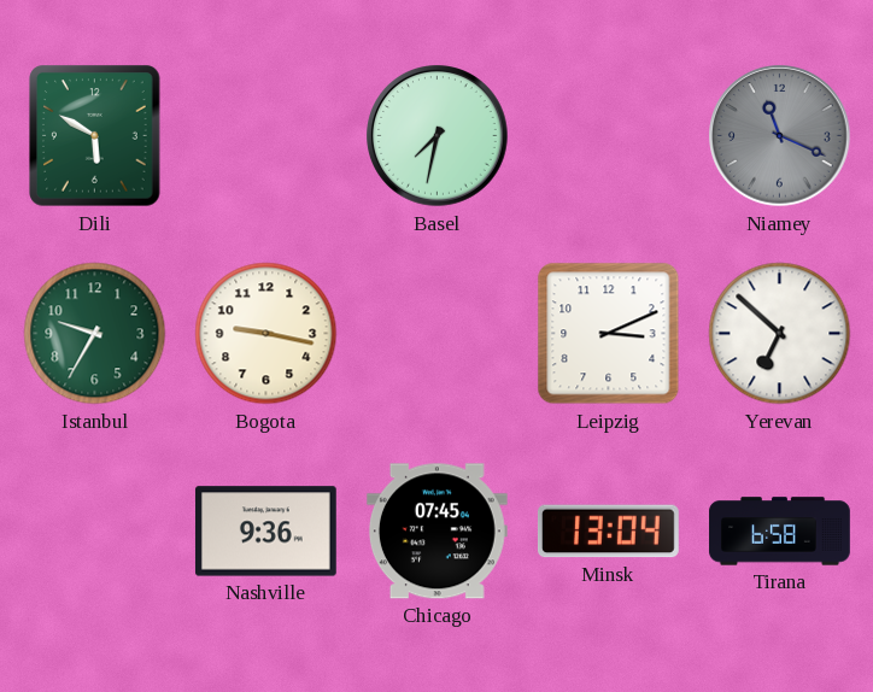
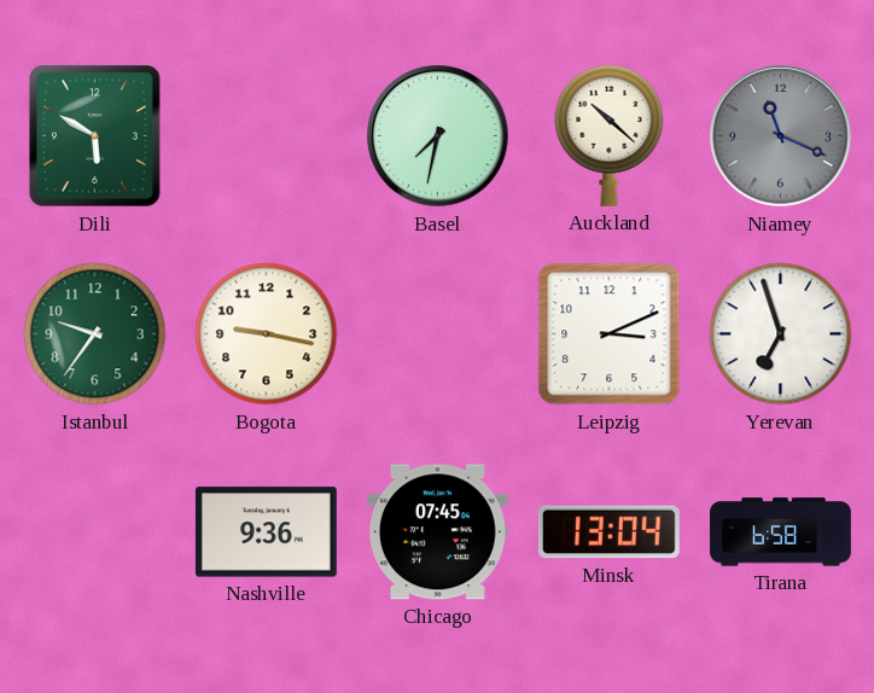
Auckland: none -> 10:22
Istanbul: 9:35 -> 9:36
Yerevan: 6:52 -> 6:57
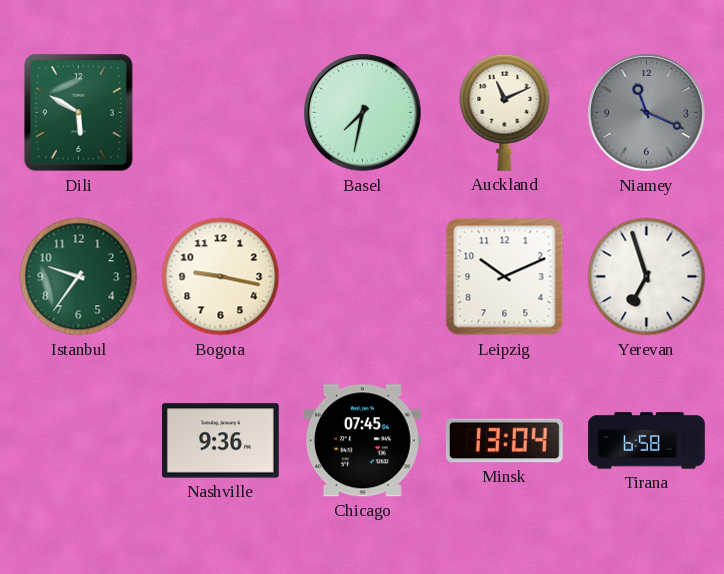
Auckland: 10:22 -> 11:11
Leipzig: 3:11 -> 10:11
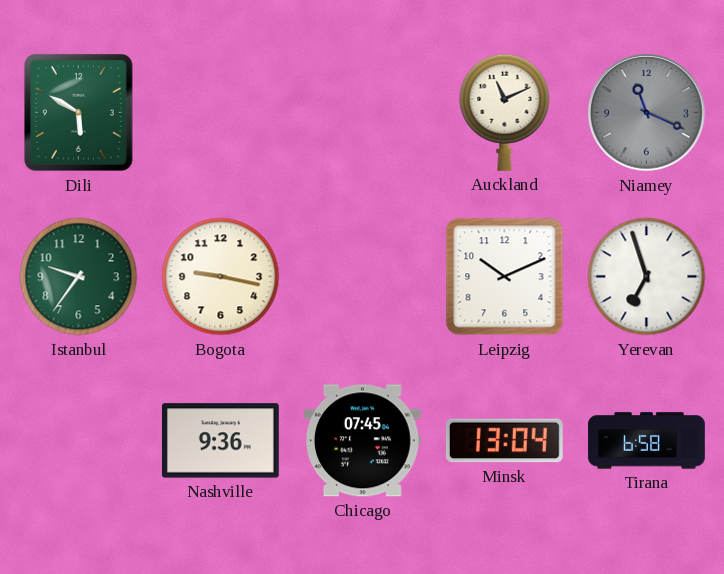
Basel: 7:32 -> none
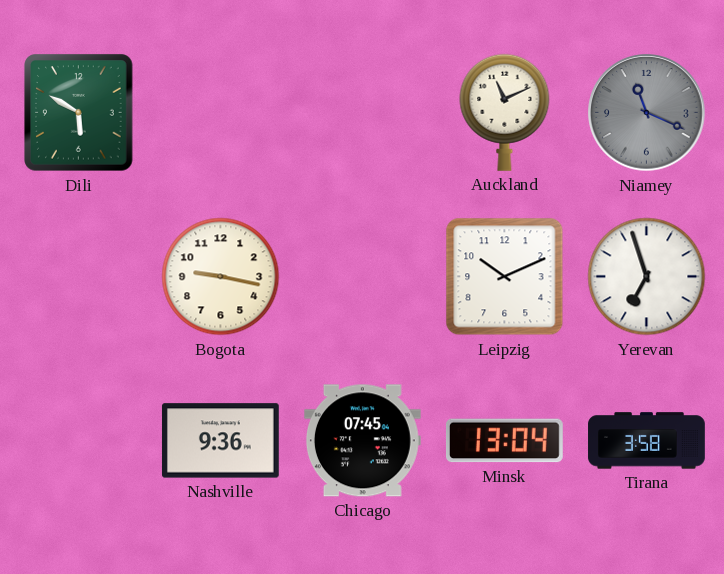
Istanbul: 9:36 -> none
Tirana: 6:58 -> 3:58
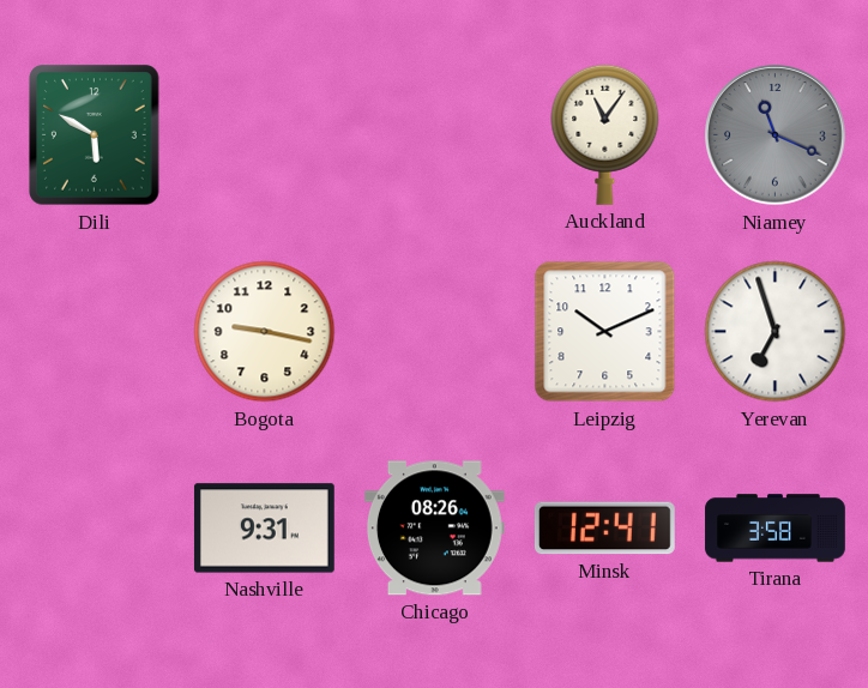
Auckland: 11:11 -> 11:06
Nashville: 9:36 -> 9:31
Chicago: 07:45 -> 08:26
Minsk: 13:04 -> 12:41
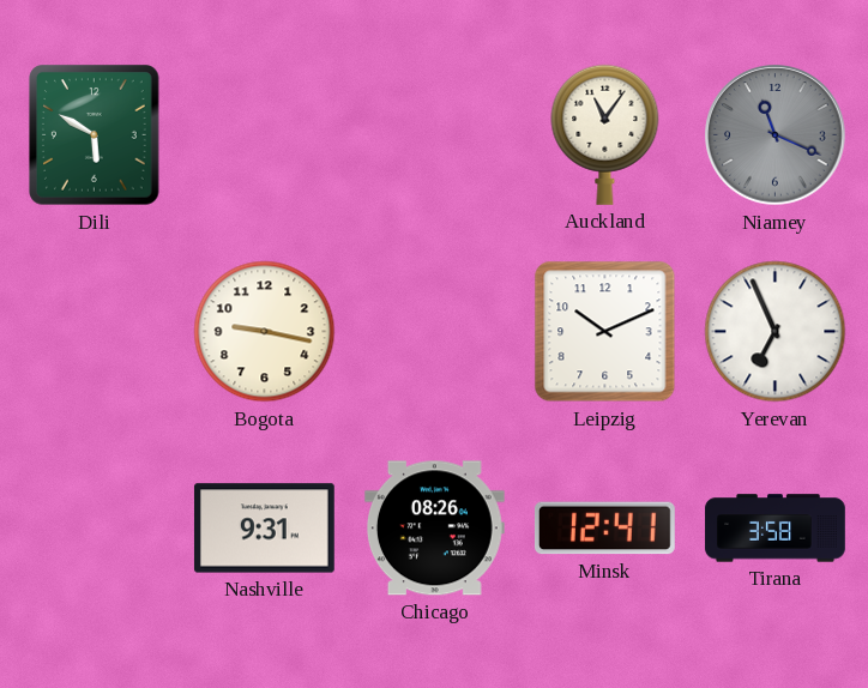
Yerevan: 6:57 -> 6:56
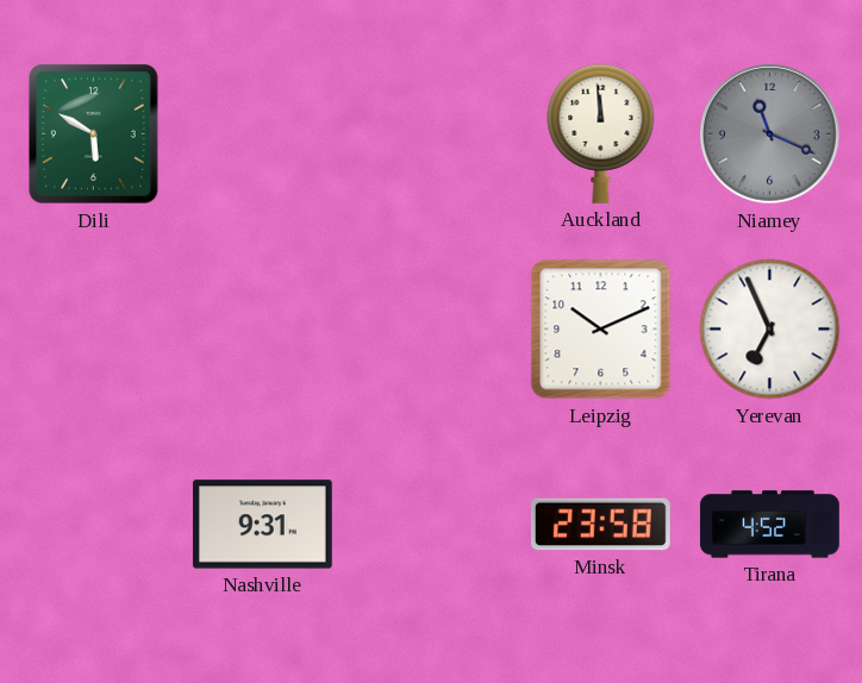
Auckland: 11:06 -> 11:59
Bogota: 9:17 -> none
Chicago: 08:26 -> none
Minsk: 12:41 -> 23:58
Tirana: 3:58 -> 4:52
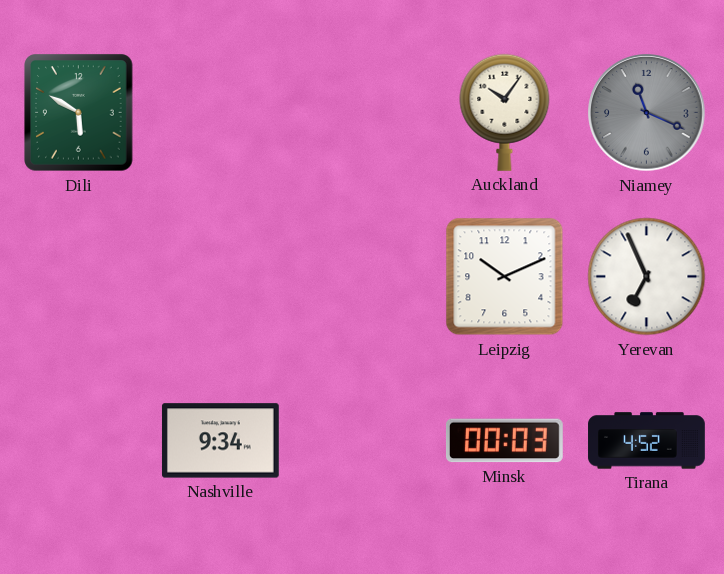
Auckland: 11:59 -> 10:06
Nashville: 9:31 -> 9:34
Minsk: 23:58 -> 00:03
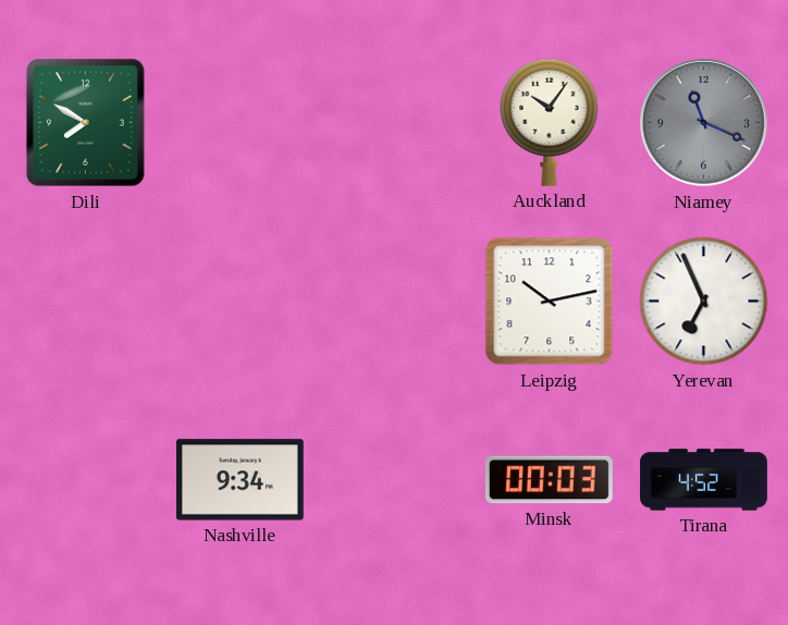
Dili: 5:50 -> 7:50
Leipzig: 10:11 -> 10:13
